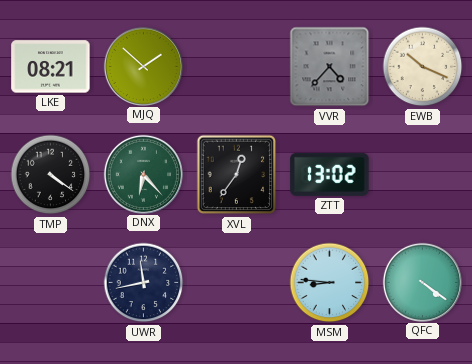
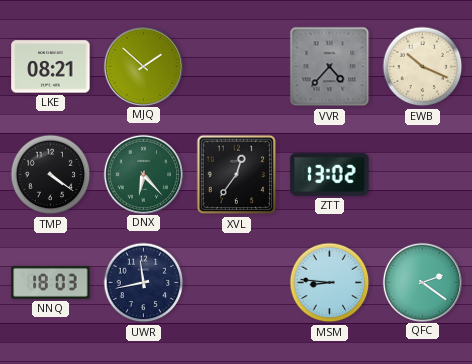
NNQ: none -> 18:03
QFC: 4:21 -> 2:21
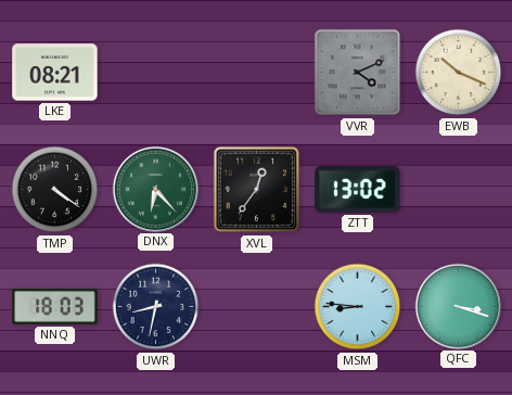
MJQ: 1:52 -> none
VVR: 4:37 -> 4:11
UWR: 11:43 -> 8:32
QFC: 2:21 -> 3:18
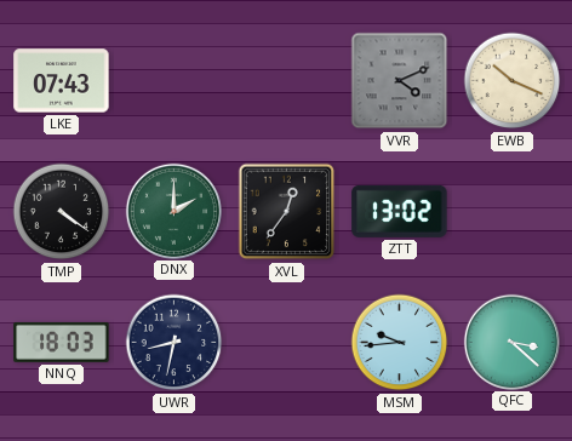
LKE: 08:21 -> 07:43
DNX: 6:23 -> 2:00
MSM: 8:46 -> 9:44
QFC: 3:18 -> 3:22
